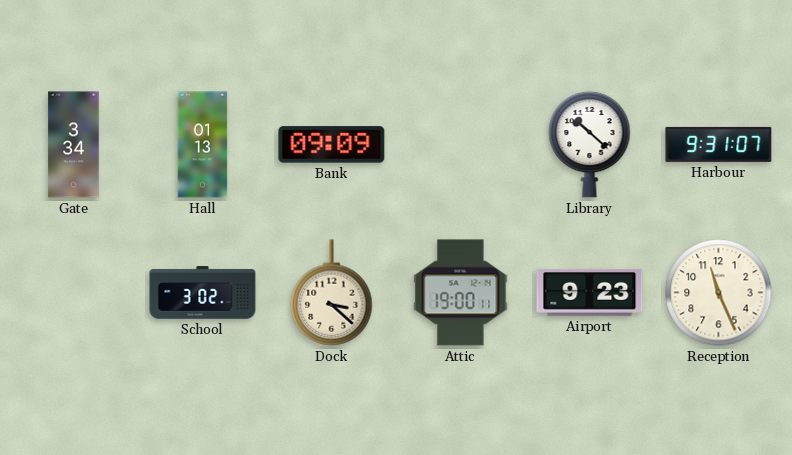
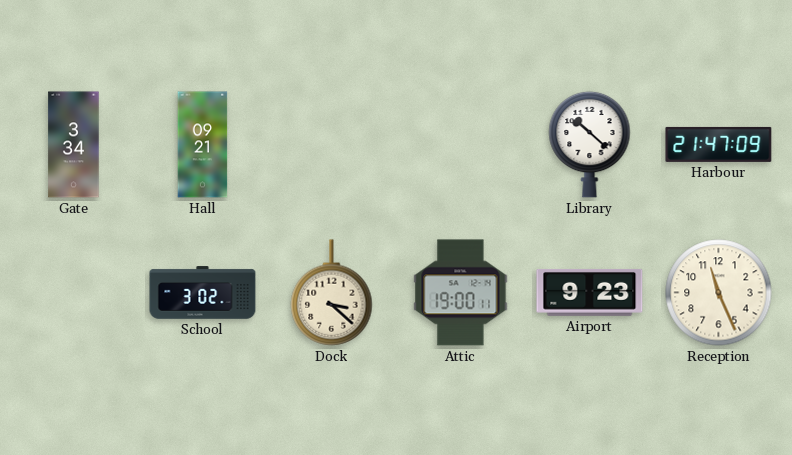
Hall: 01:13 -> 09:21
Bank: 09:09 -> none
Harbour: 9:31 -> 21:47
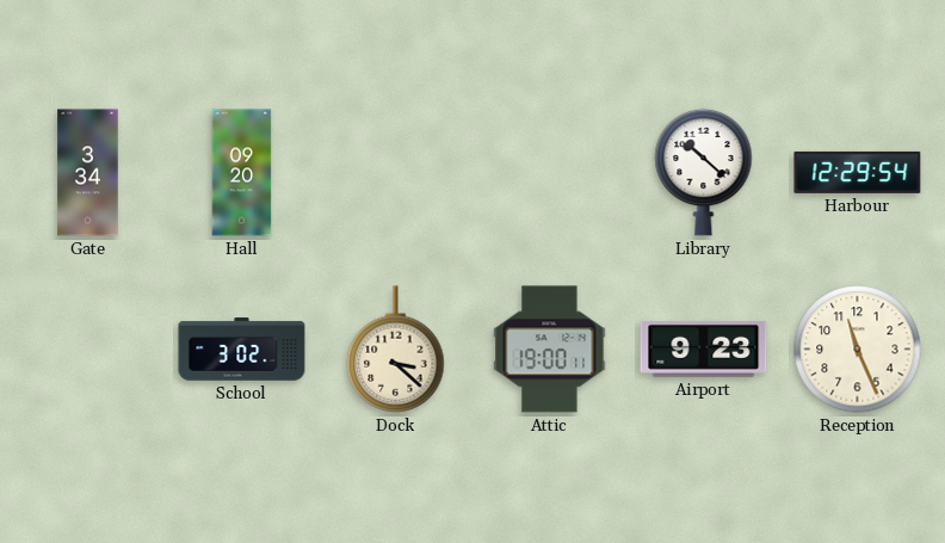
Hall: 09:21 -> 09:20
Harbour: 21:47 -> 12:29
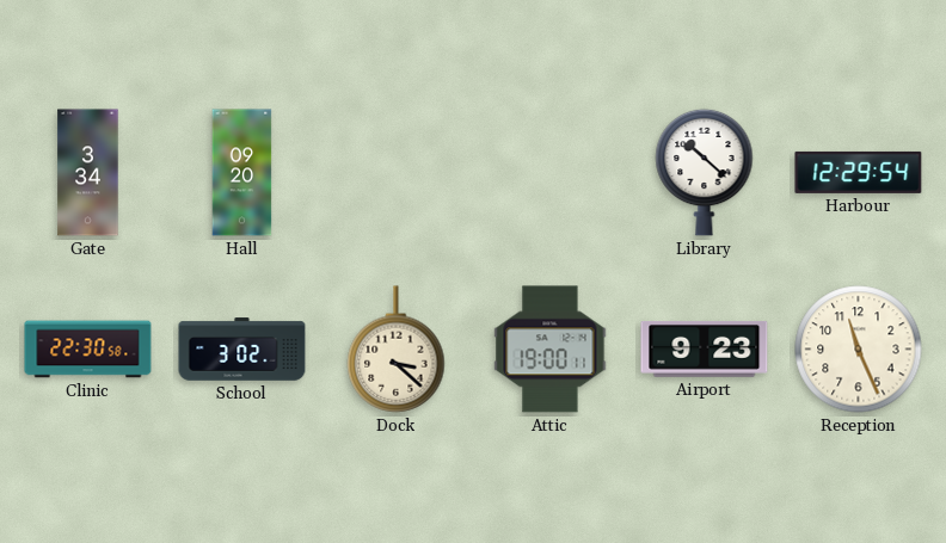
Clinic: none -> 22:30
